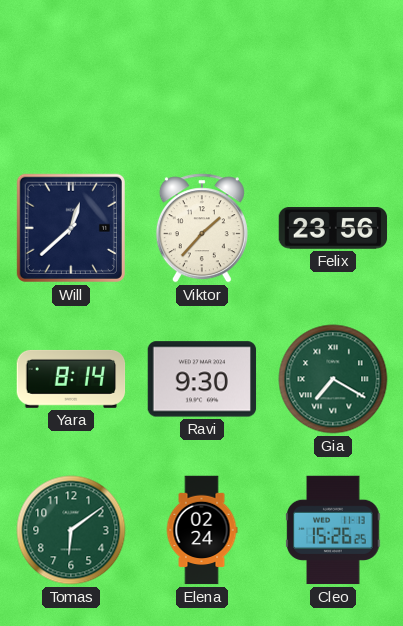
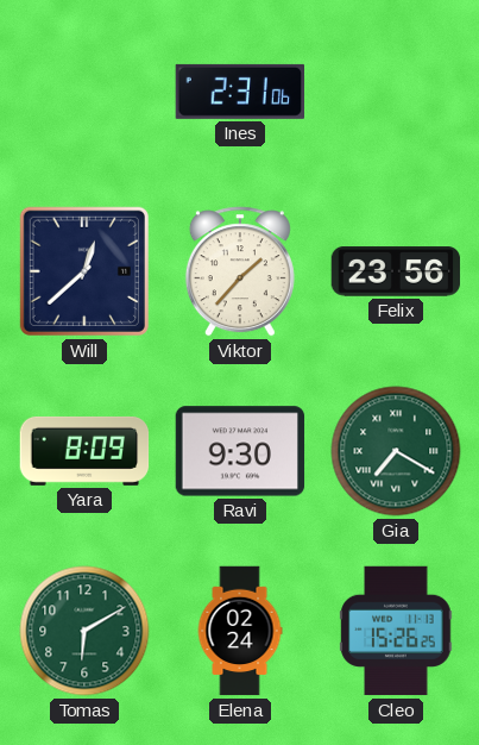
Ines: none -> 2:31
Yara: 8:14 -> 8:09
Tomas: 6:09 -> 6:10
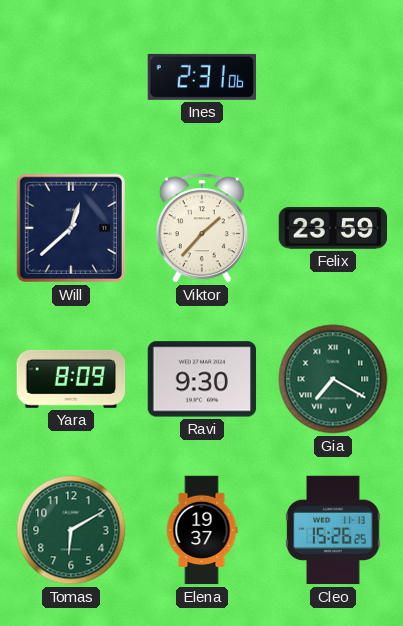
Felix: 23:56 -> 23:59
Elena: 02:24 -> 19:37
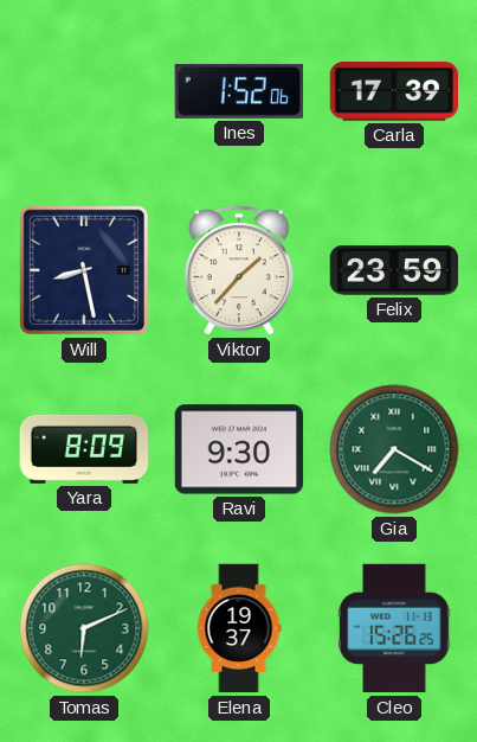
Ines: 2:31 -> 1:52
Carla: none -> 17:39
Will: 12:38 -> 8:28
Tomas: 6:10 -> 6:11
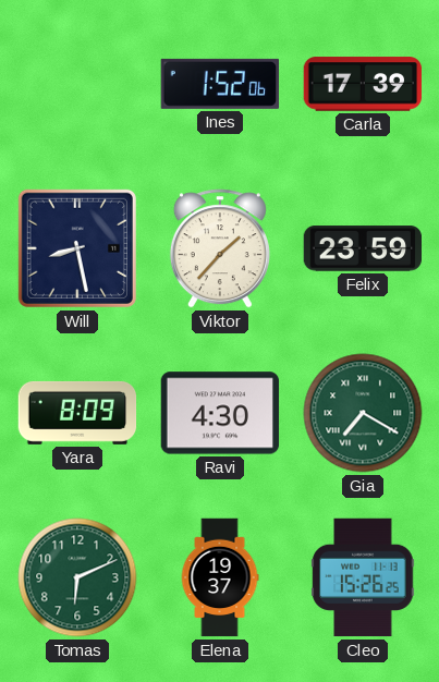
Ravi: 9:30 -> 4:30
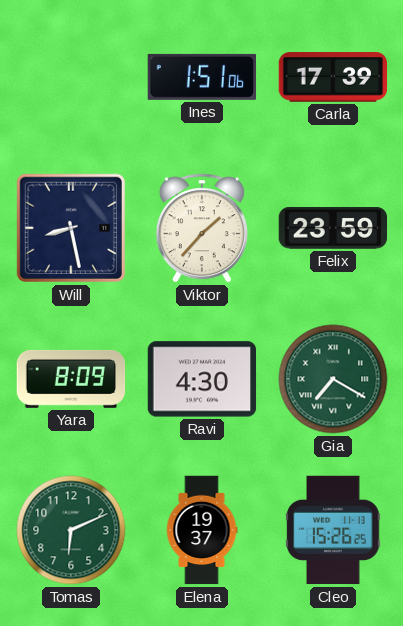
Ines: 1:52 -> 1:51
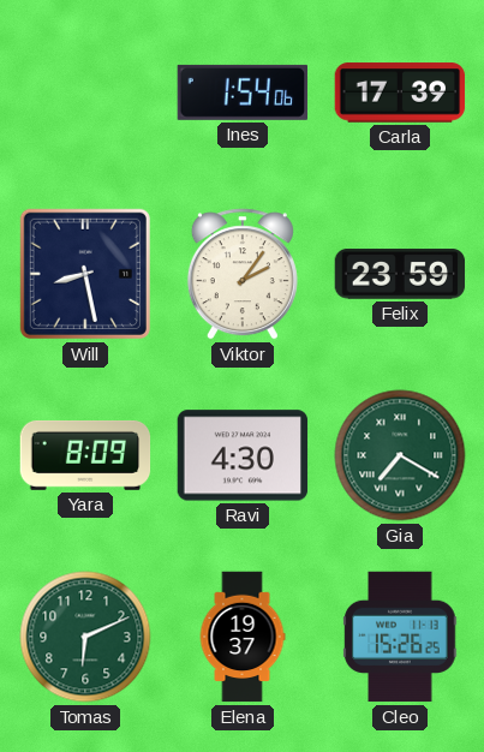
Ines: 1:51 -> 1:54
Viktor: 1:37 -> 2:06
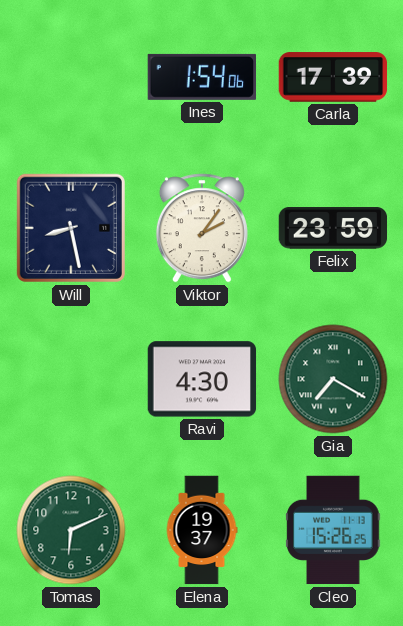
Yara: 8:09 -> none
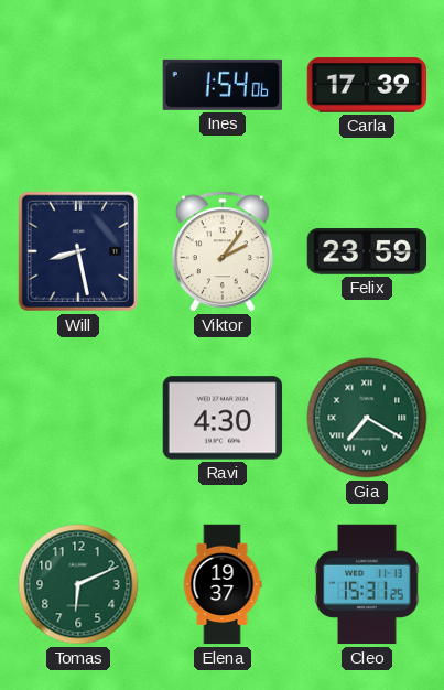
Cleo: 15:26 -> 15:31
